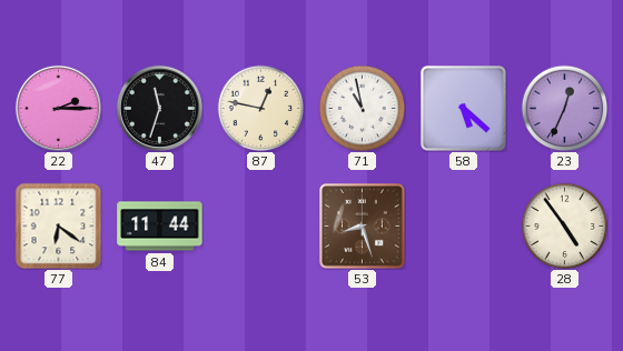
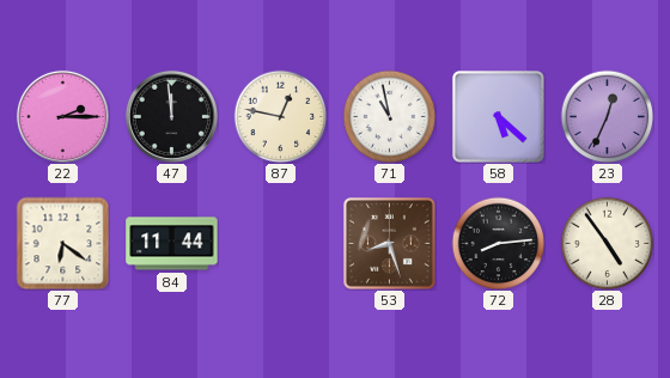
47: 11:33 -> 11:59
72: none -> 8:14
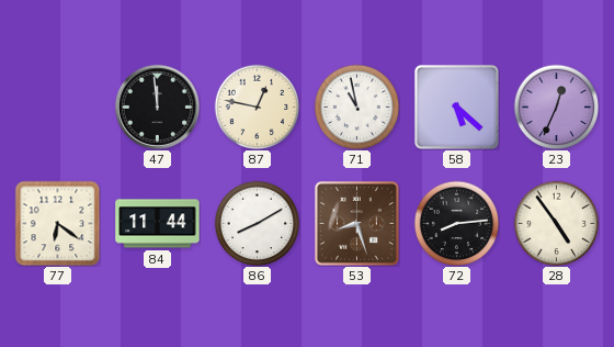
22: 2:15 -> none
86: none -> 8:10
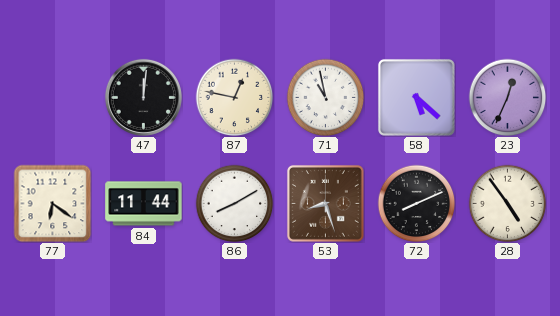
47: 11:59 -> 12:01
72: 8:14 -> 8:11
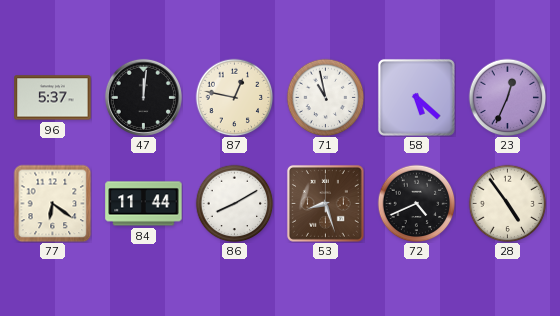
96: none -> 5:37
72: 8:11 -> 4:41
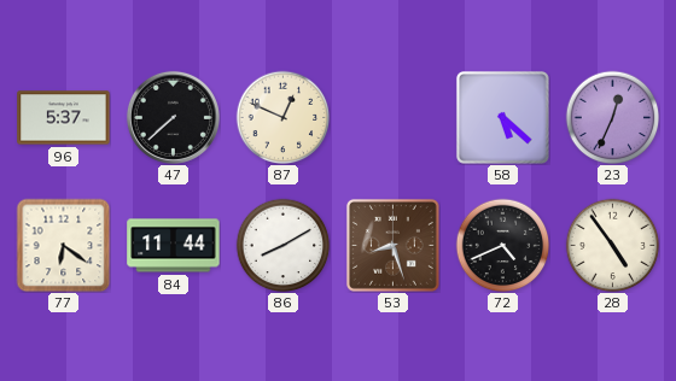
47: 12:01 -> 7:38
87: 12:47 -> 12:49
71: 10:58 -> none
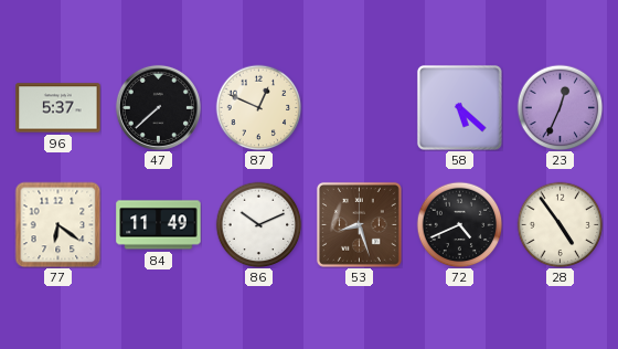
84: 11:44 -> 11:49
86: 8:10 -> 10:11
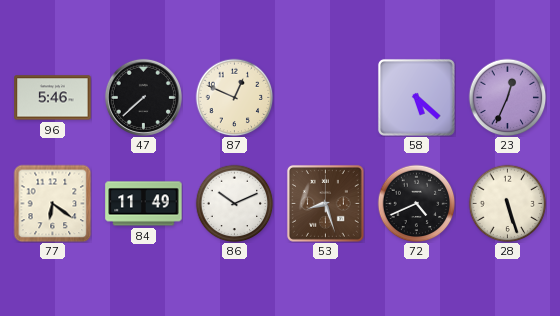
96: 5:37 -> 5:46
28: 4:54 -> 5:27
